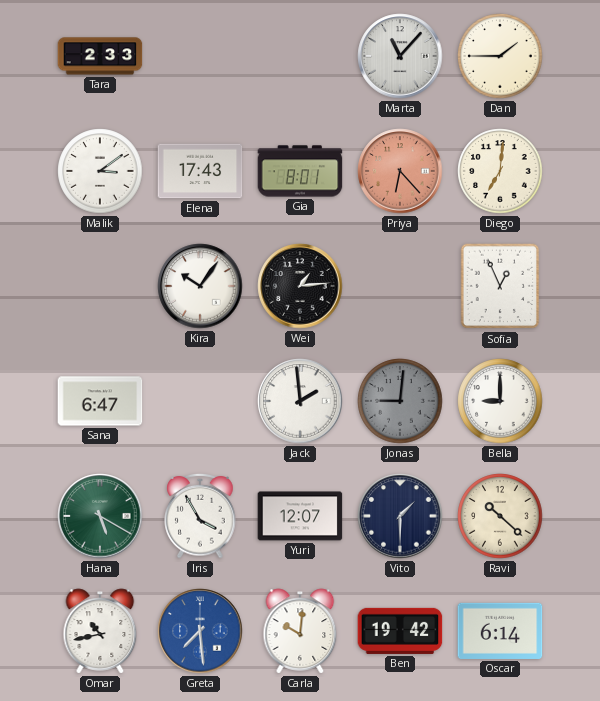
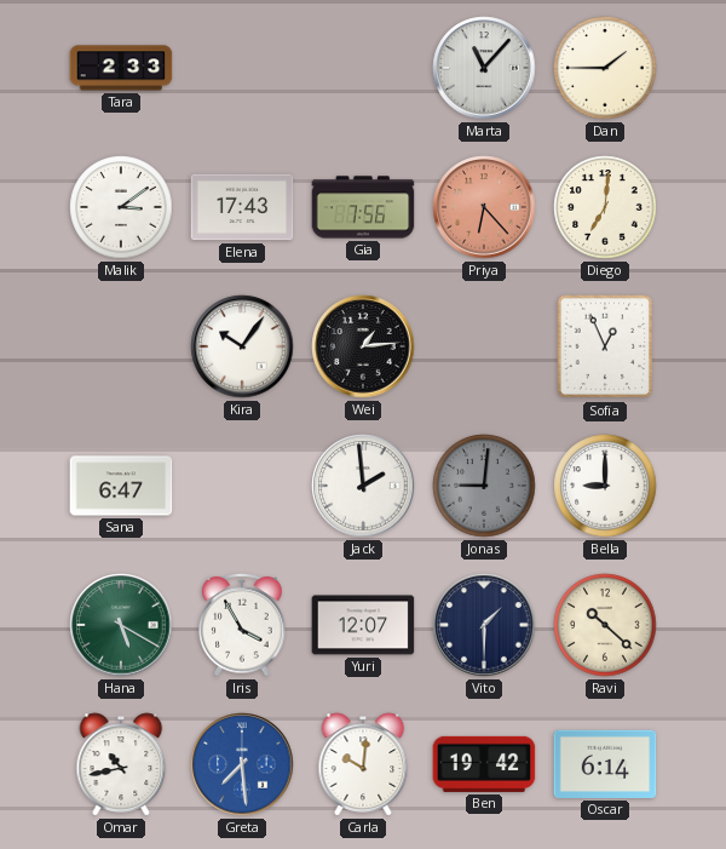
Gia: 8:01 -> 7:56
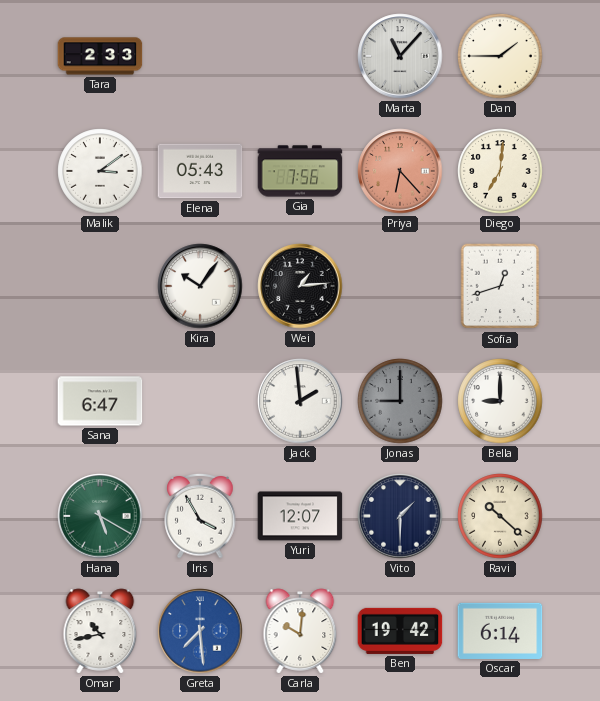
Elena: 17:43 -> 05:43
Sofia: 12:56 -> 12:42
Jonas: 9:01 -> 9:00
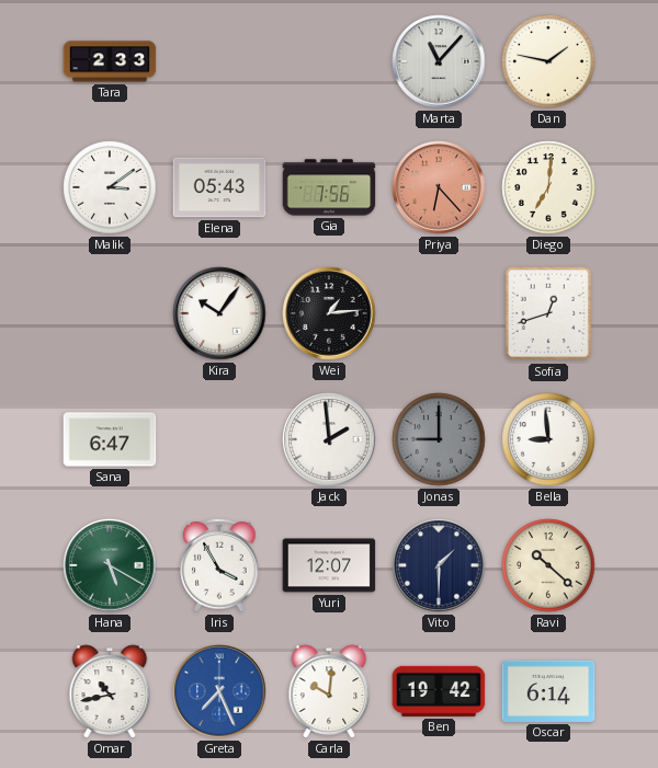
Dan: 1:45 -> 1:47
Bella: 9:00 -> 8:59
Greta: 7:29 -> 7:26
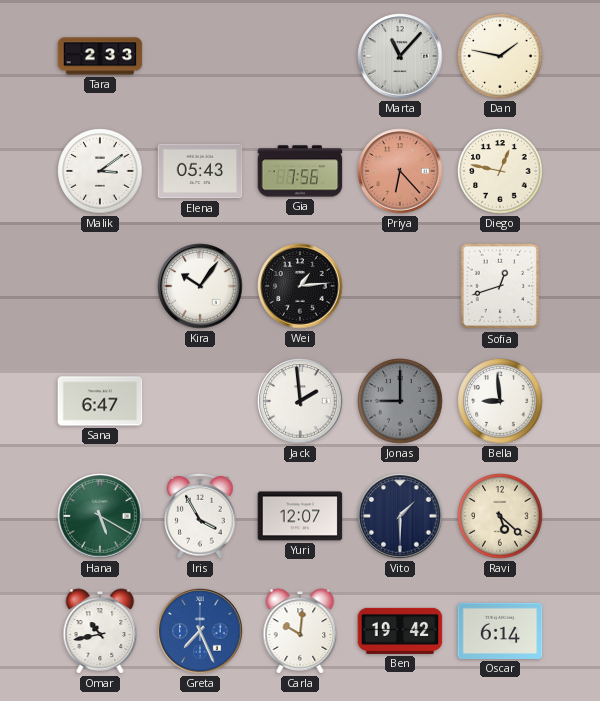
Diego: 7:01 -> 12:47
Ravi: 10:22 -> 5:22
